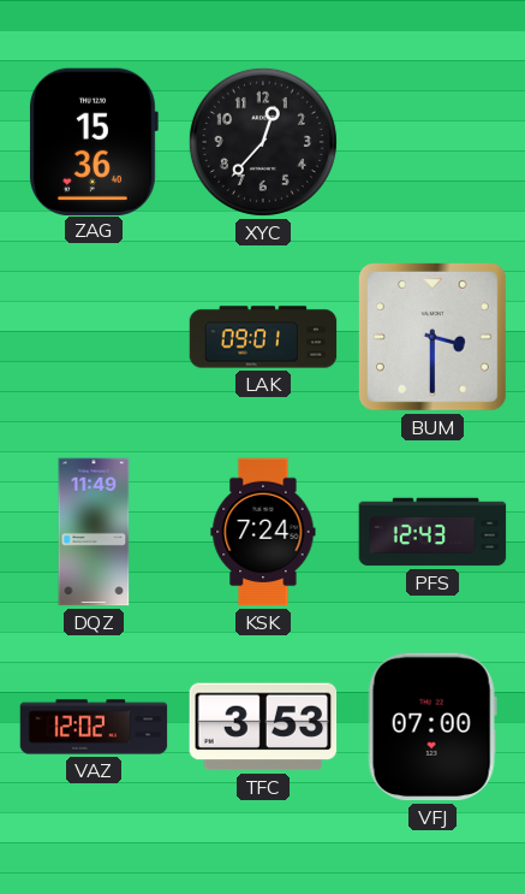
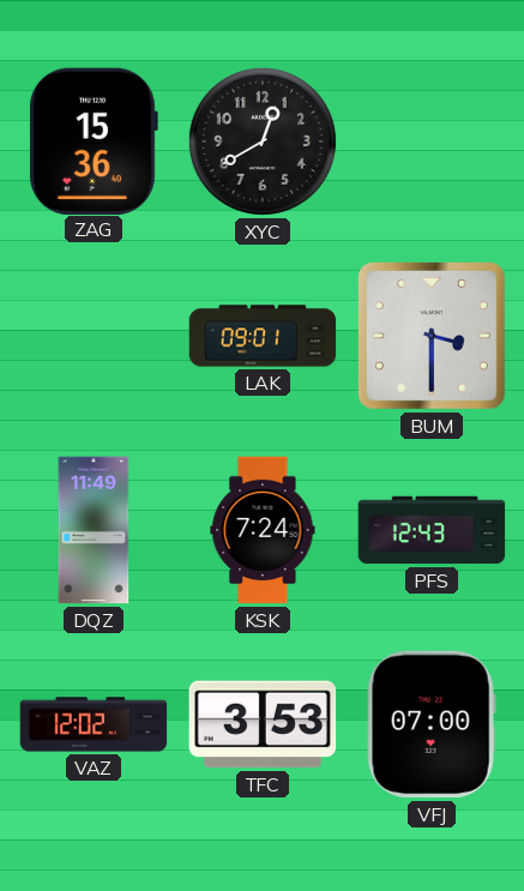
XYC: 12:37 -> 12:40
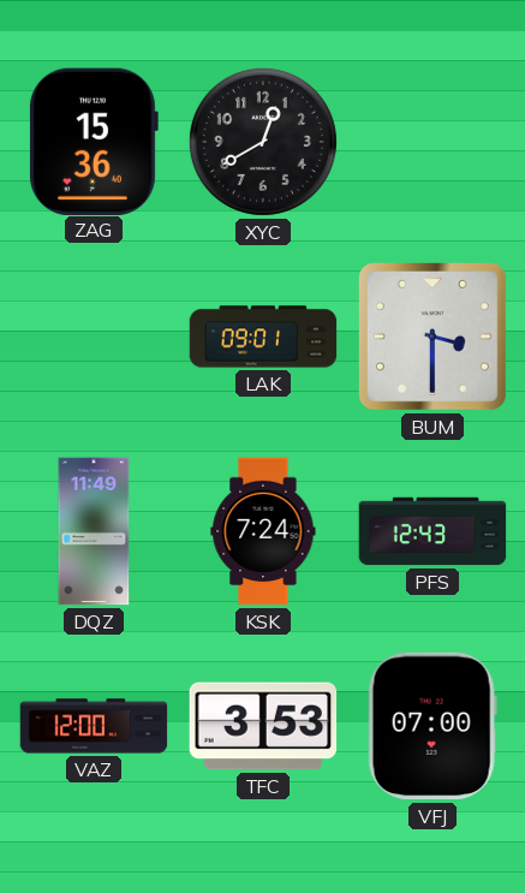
VAZ: 12:02 -> 12:00
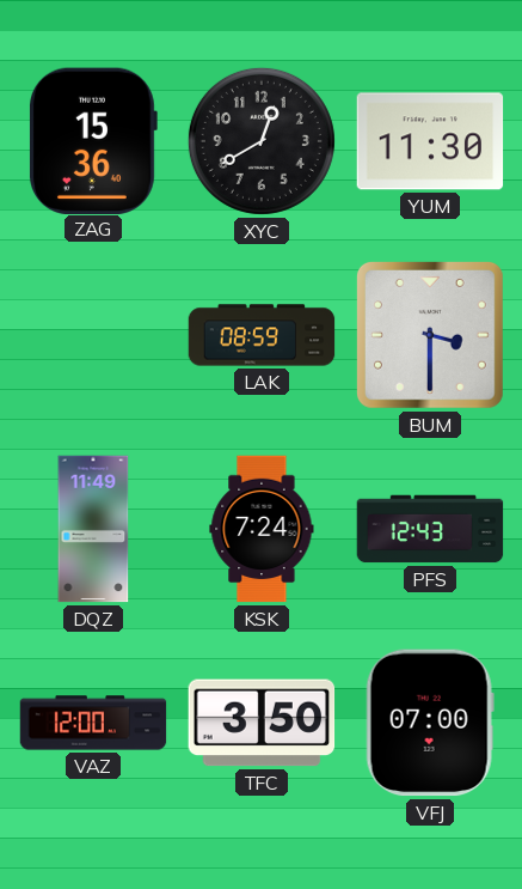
YUM: none -> 11:30
LAK: 09:01 -> 08:59
TFC: 3:53 -> 3:50
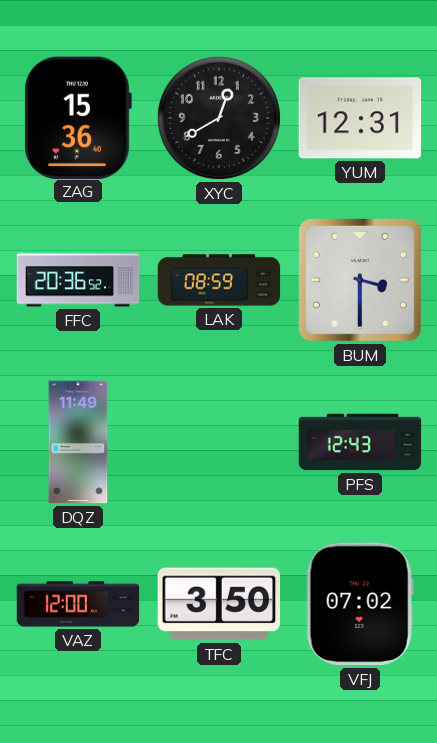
YUM: 11:30 -> 12:31
FFC: none -> 20:36
KSK: 7:24 -> none
VFJ: 07:00 -> 07:02
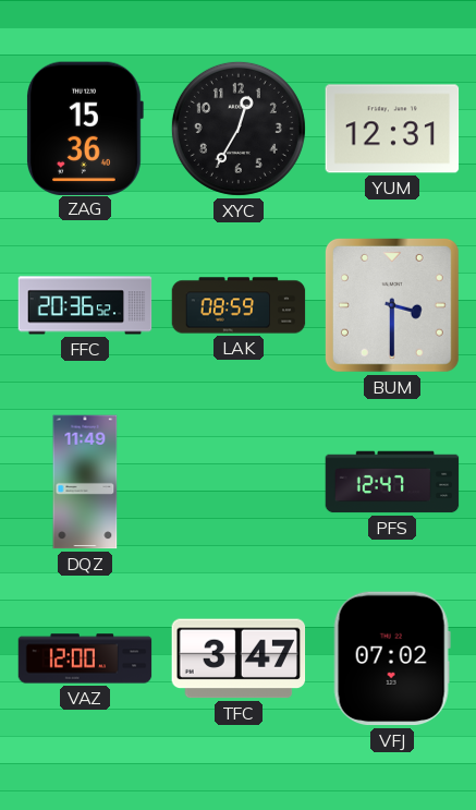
XYC: 12:40 -> 12:35
PFS: 12:43 -> 12:47
TFC: 3:50 -> 3:47
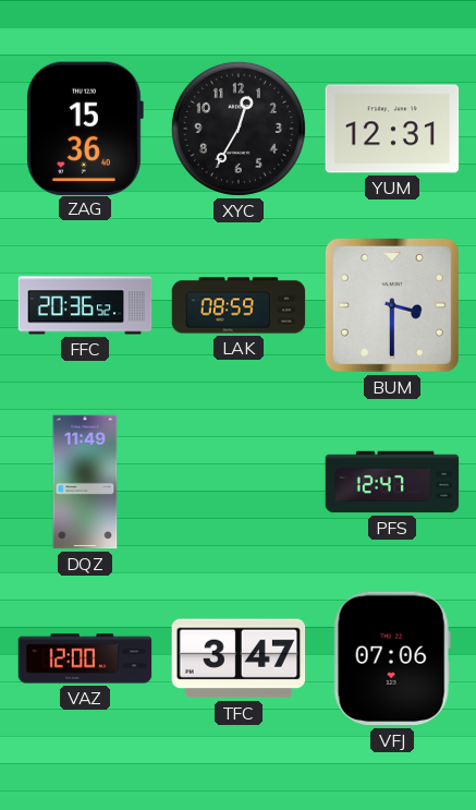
VFJ: 07:02 -> 07:06
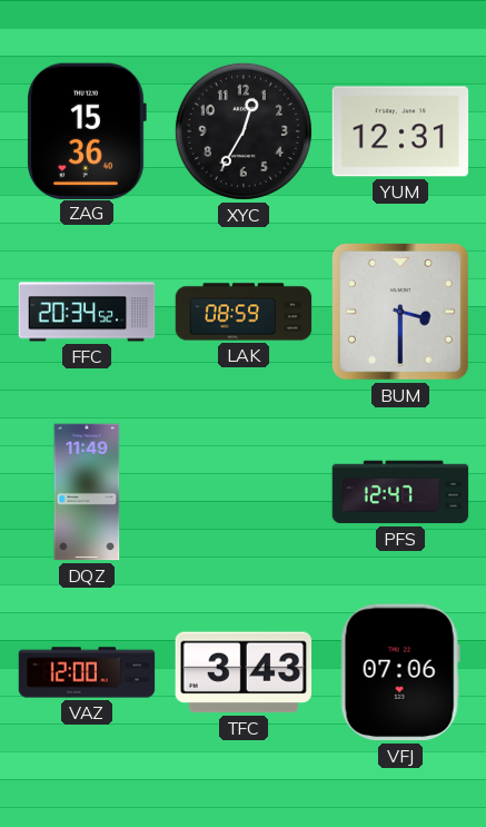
FFC: 20:36 -> 20:34
TFC: 3:47 -> 3:43
